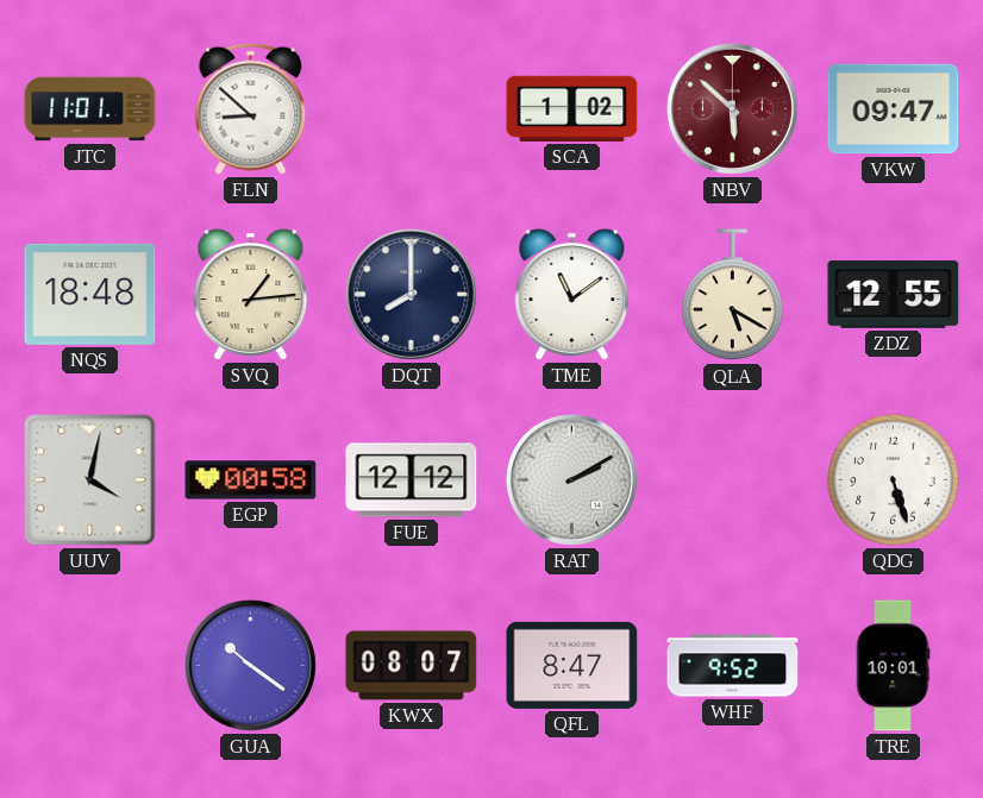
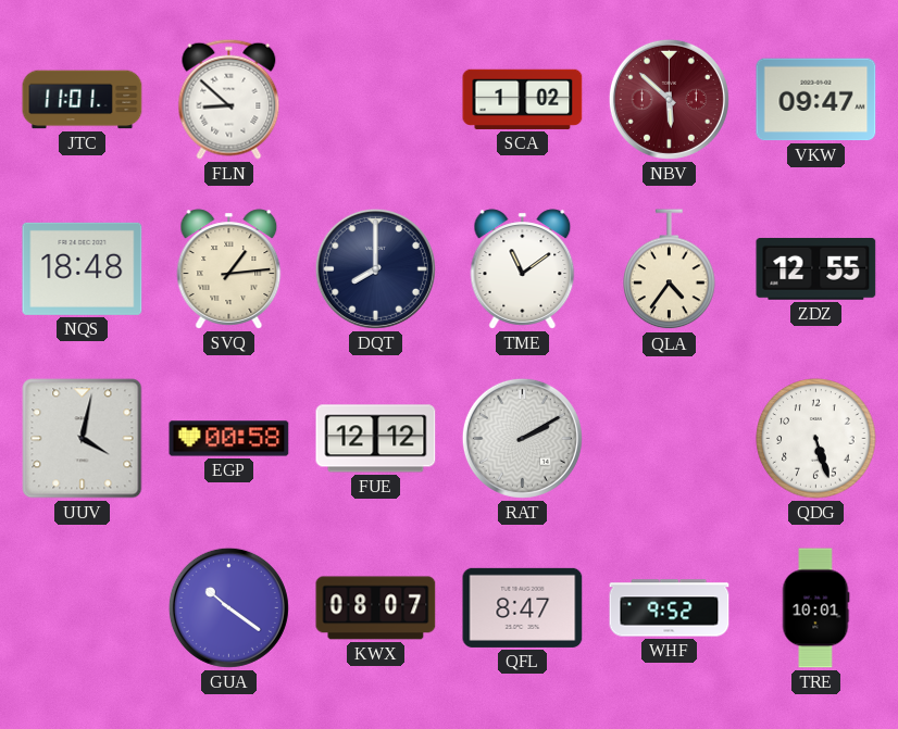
QLA: 5:20 -> 4:36
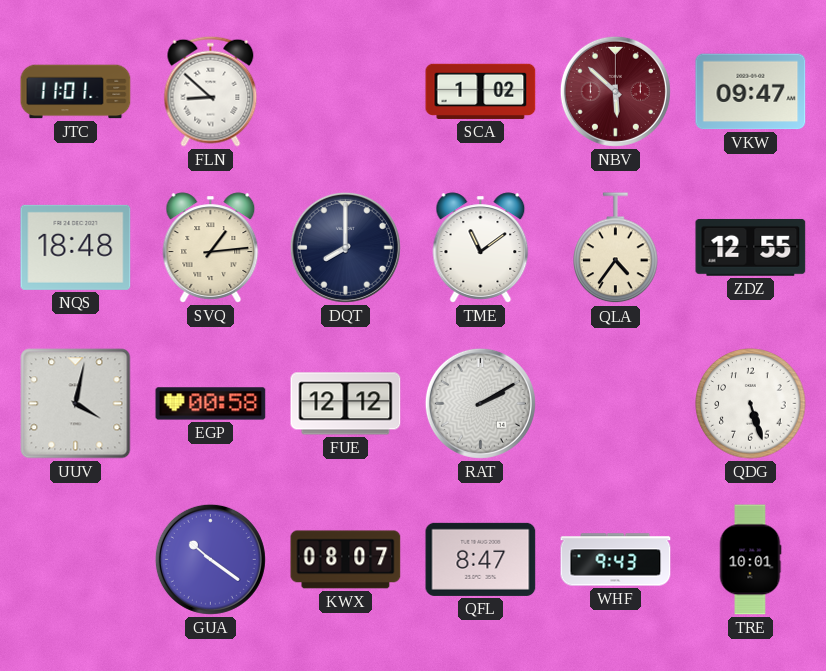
WHF: 9:52 -> 9:43
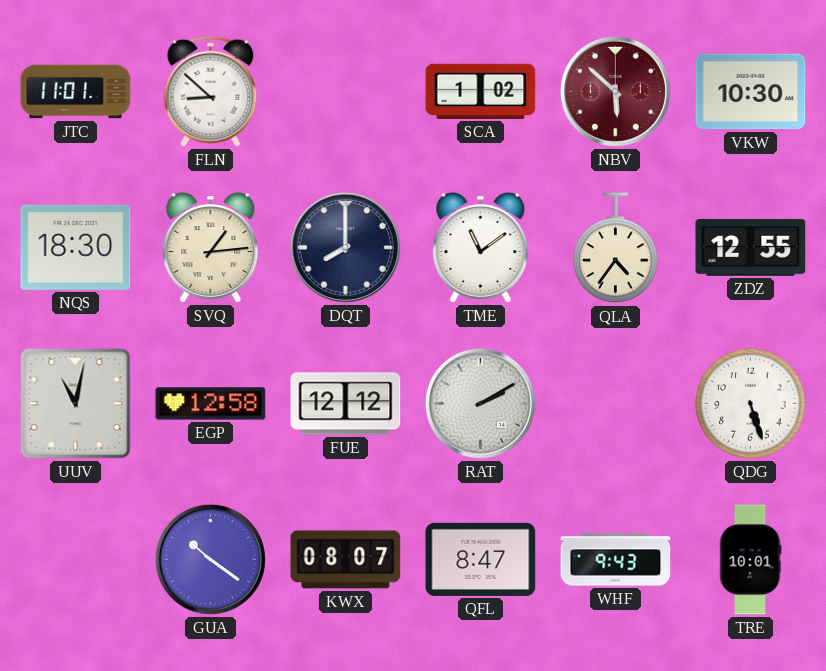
VKW: 09:47 -> 10:30
NQS: 18:48 -> 18:30
UUV: 4:02 -> 11:02
EGP: 00:58 -> 12:58
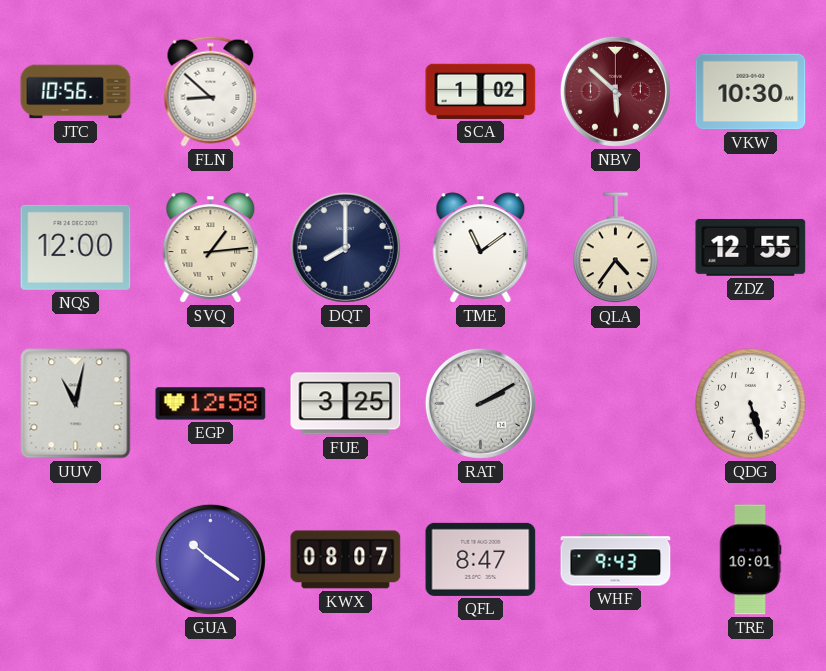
JTC: 11:01 -> 10:56
NQS: 18:30 -> 12:00
FUE: 12:12 -> 3:25
